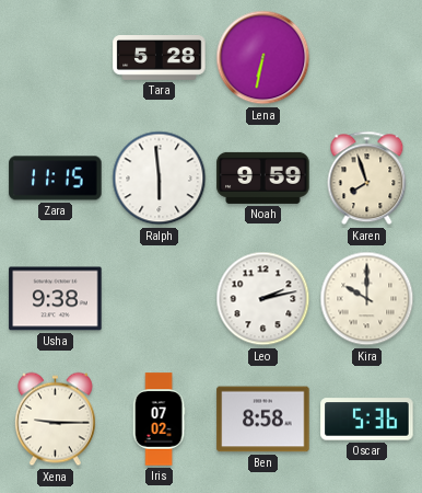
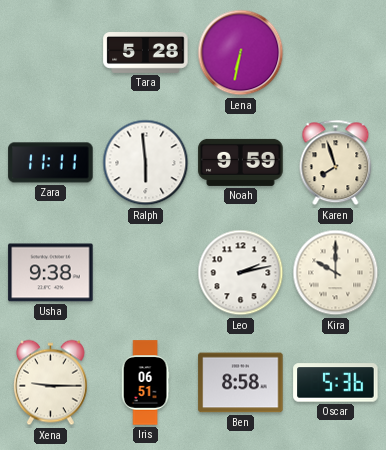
Zara: 11:15 -> 11:11
Iris: 07:02 -> 06:51
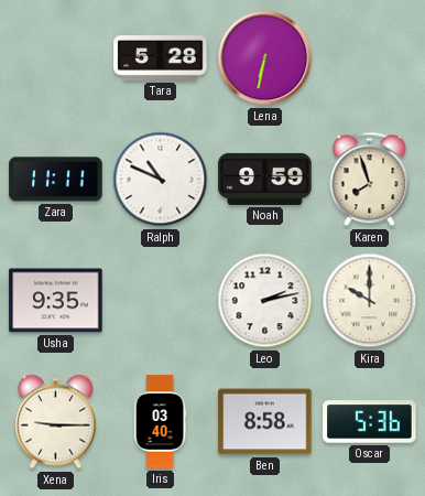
Ralph: 5:59 -> 10:49
Usha: 9:38 -> 9:35
Iris: 06:51 -> 03:40
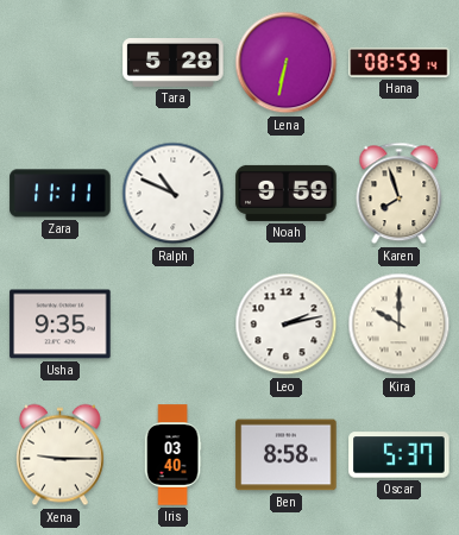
Hana: none -> 08:59
Oscar: 5:36 -> 5:37
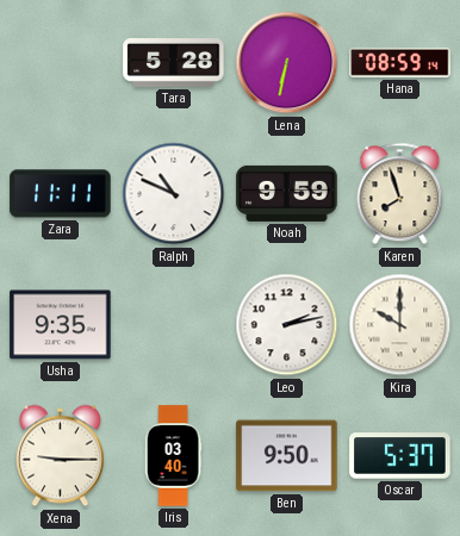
Ben: 8:58 -> 9:50
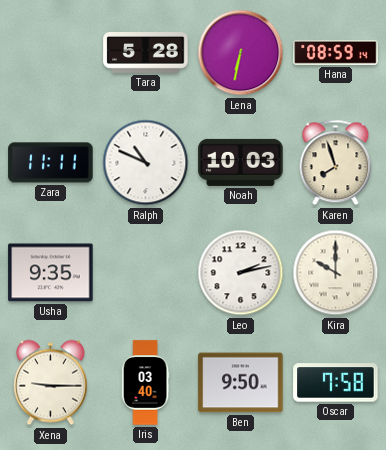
Noah: 9:59 -> 10:03
Oscar: 5:37 -> 7:58
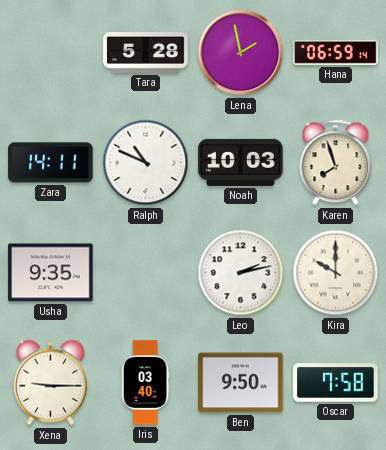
Lena: 6:32 -> 1:58
Hana: 08:59 -> 06:59
Zara: 11:11 -> 14:11
